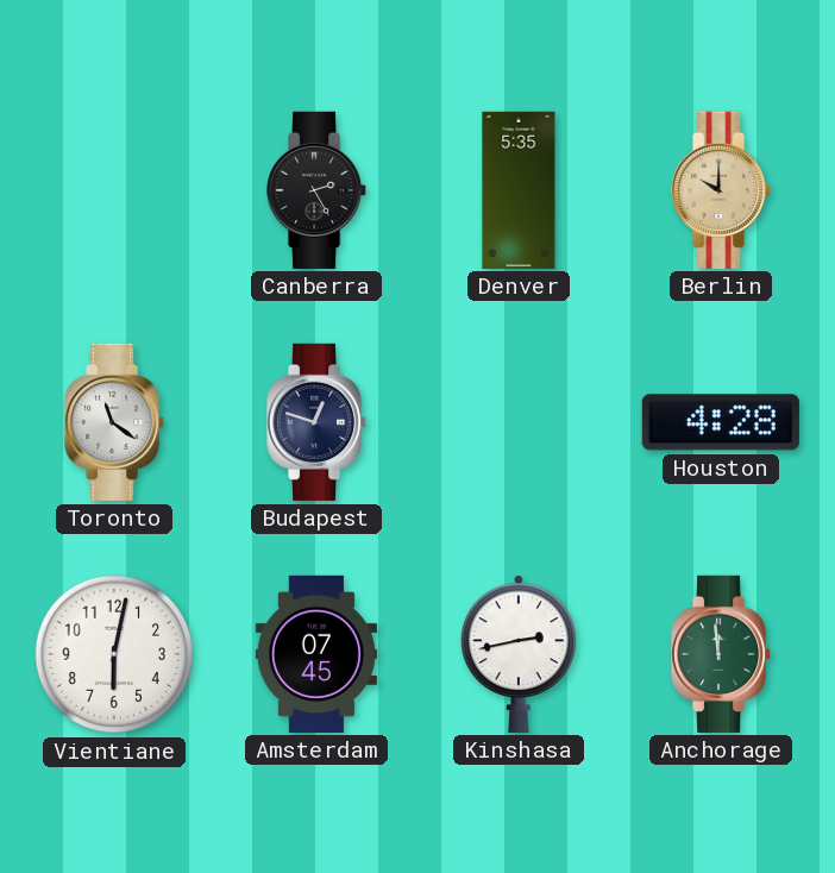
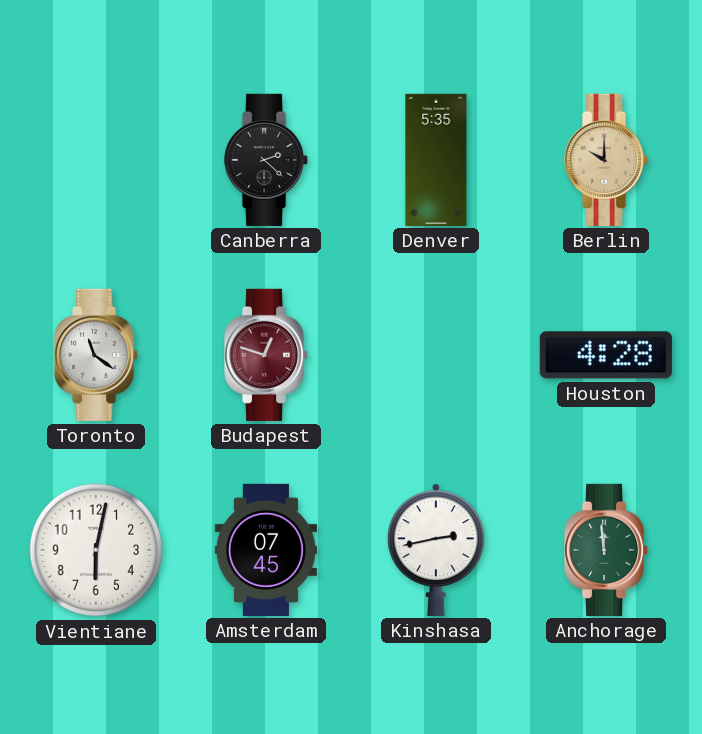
Canberra: 2:25 -> 2:22
Budapest dial: navy -> burgundy
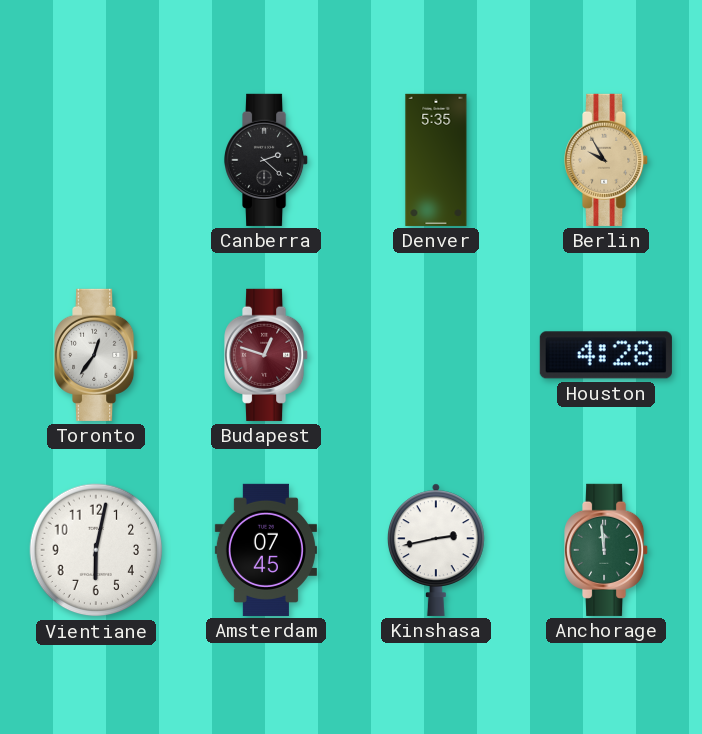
Berlin: 10:00 -> 9:55
Toronto: 11:21 -> 12:36
